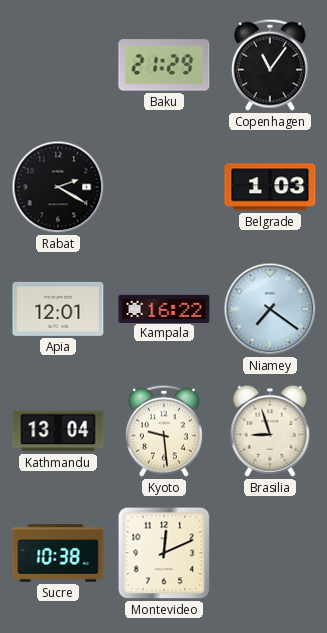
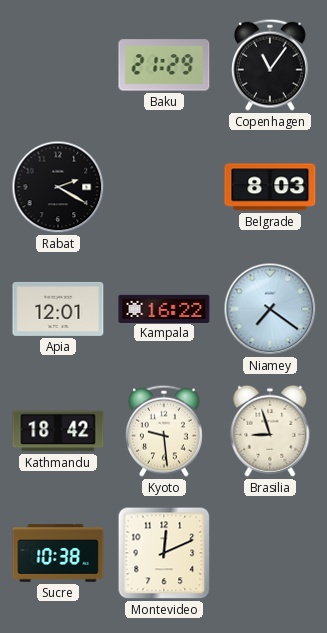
Belgrade: 1:03 -> 8:03
Kathmandu: 13:04 -> 18:42
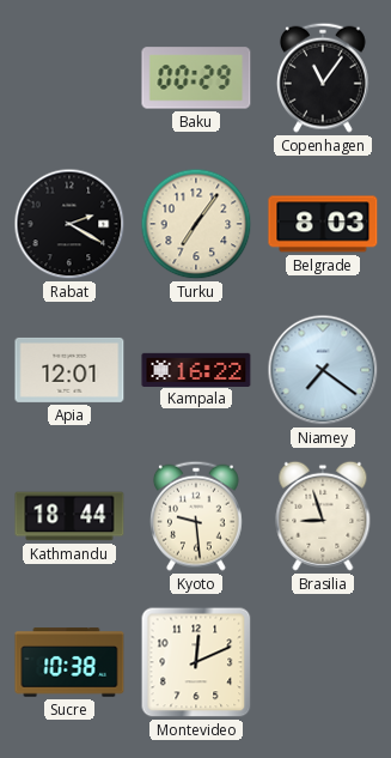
Baku: 21:29 -> 00:29
Turku: none -> 7:06
Kathmandu: 18:42 -> 18:44
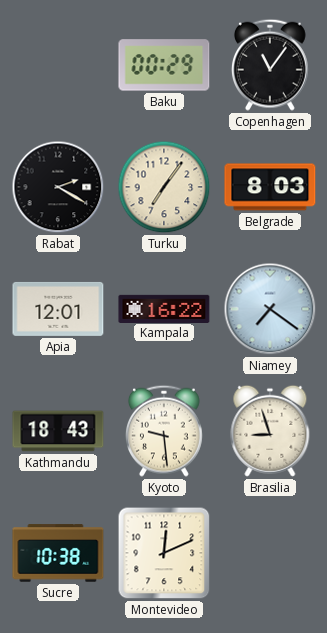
Kathmandu: 18:44 -> 18:43
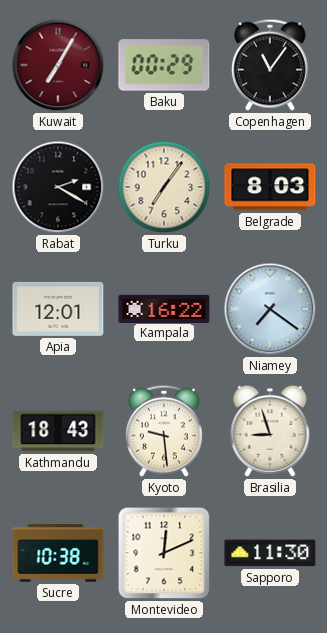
Kuwait: none -> 7:05
Sapporo: none -> 11:30
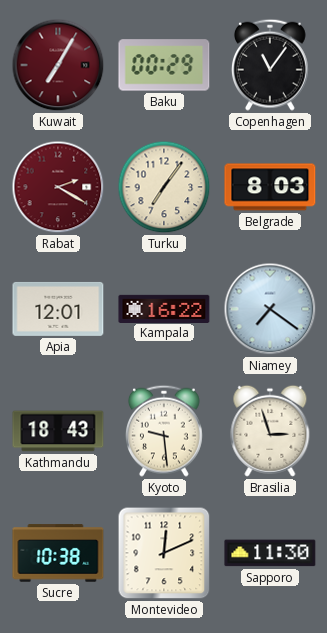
Rabat dial: black -> burgundy
Brasilia: 8:57 -> 2:57
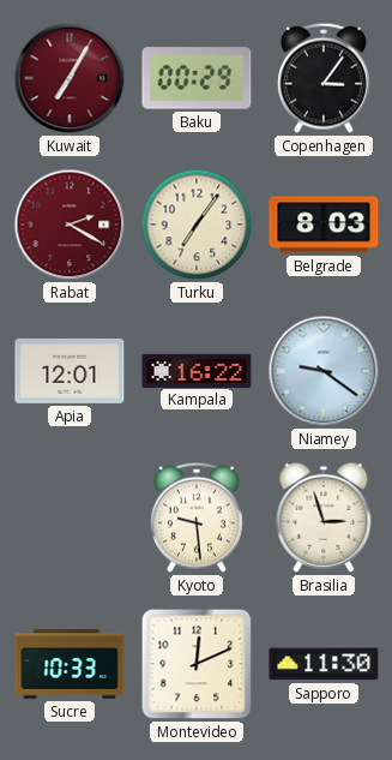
Copenhagen: 11:06 -> 3:06
Niamey: 7:21 -> 9:21
Kathmandu: 18:43 -> none
Sucre: 10:38 -> 10:33
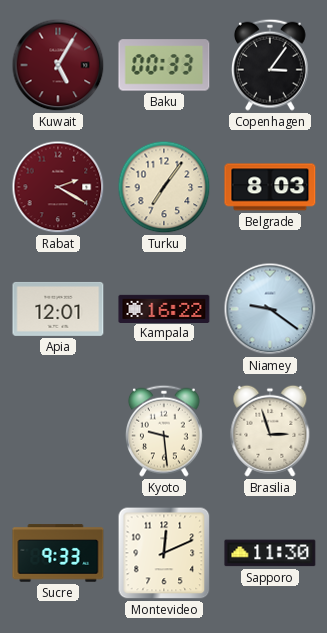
Kuwait: 7:05 -> 5:05
Baku: 00:29 -> 00:33
Sucre: 10:33 -> 9:33
